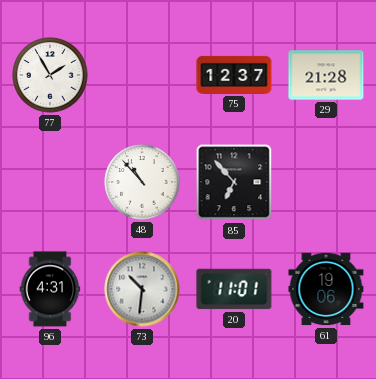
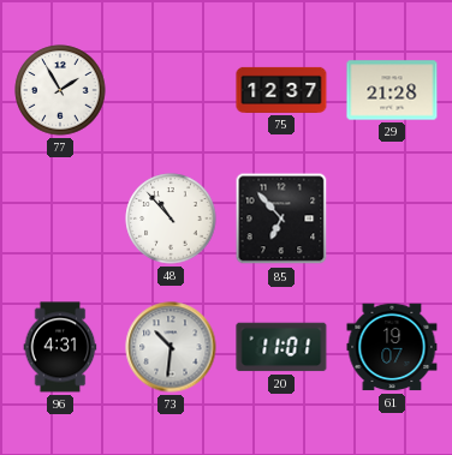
61: 19:06 -> 19:07
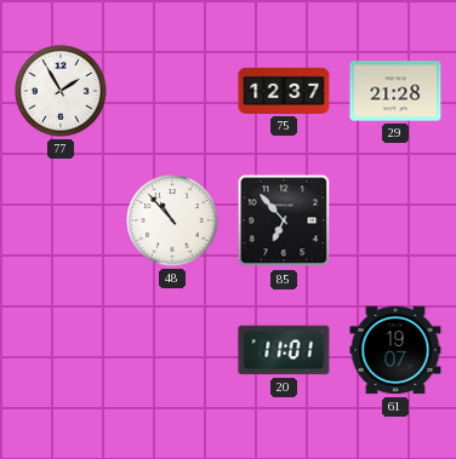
96: 4:31 -> none
73: 10:31 -> none
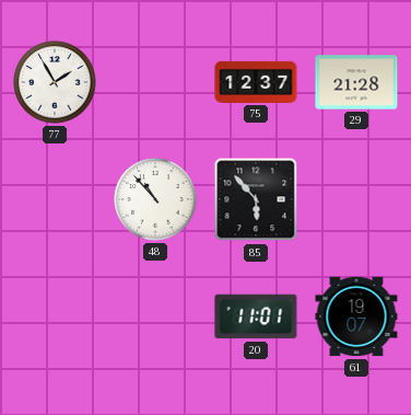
85: 6:53 -> 5:53
